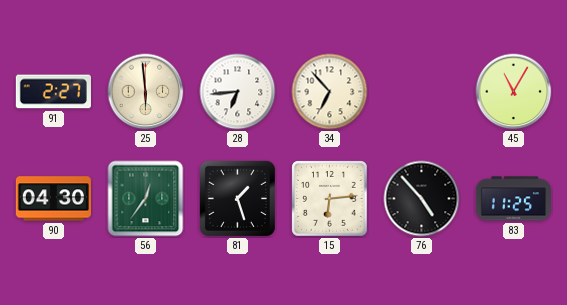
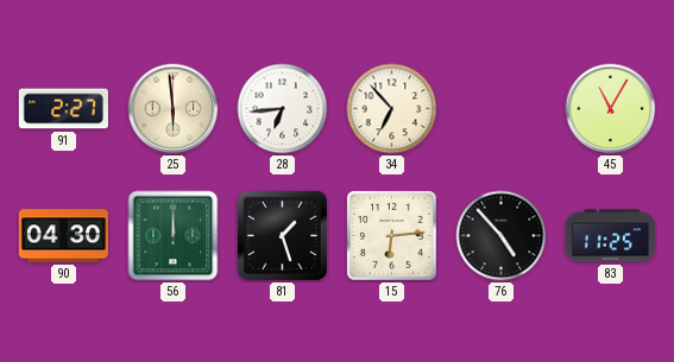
56: 12:36 -> 12:00
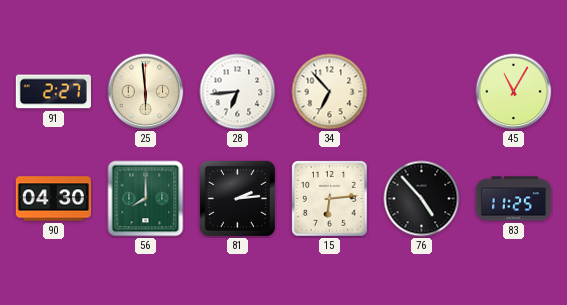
56: 12:00 -> 8:00
81: 1:27 -> 2:14
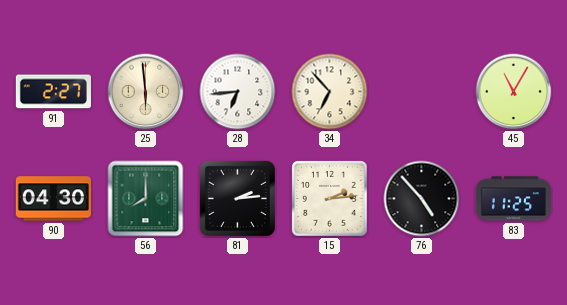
15: 6:14 -> 2:14
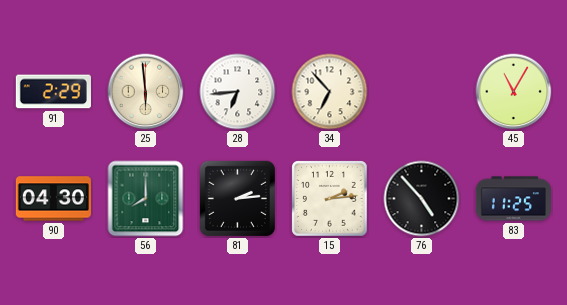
91: 2:27 -> 2:29
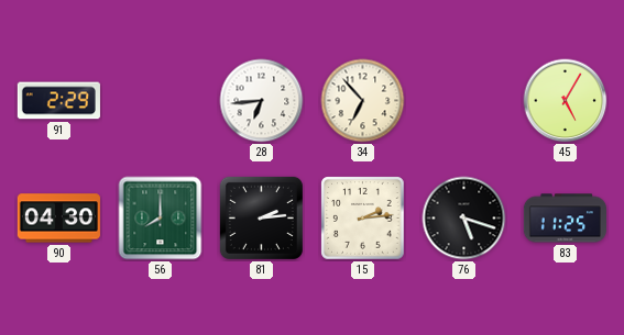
25: 5:59 -> none
45: 11:05 -> 5:05
76: 4:53 -> 5:18
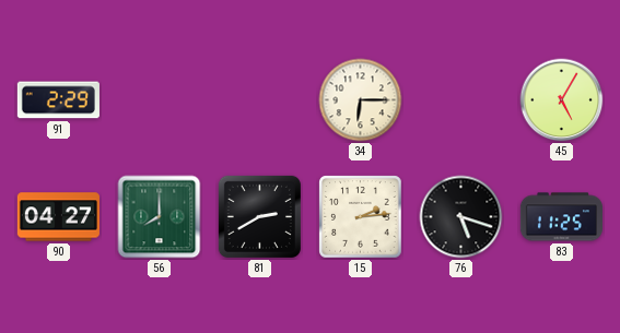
28: 6:44 -> none
34: 6:53 -> 6:15
90: 04:30 -> 04:27
81: 2:14 -> 2:40
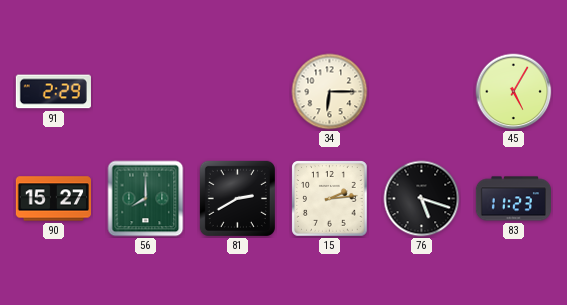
90: 04:27 -> 15:27
83: 11:25 -> 11:23
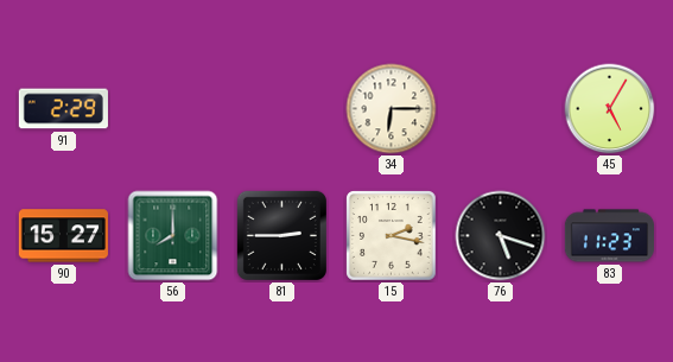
81: 2:40 -> 2:45
15: 2:14 -> 2:17
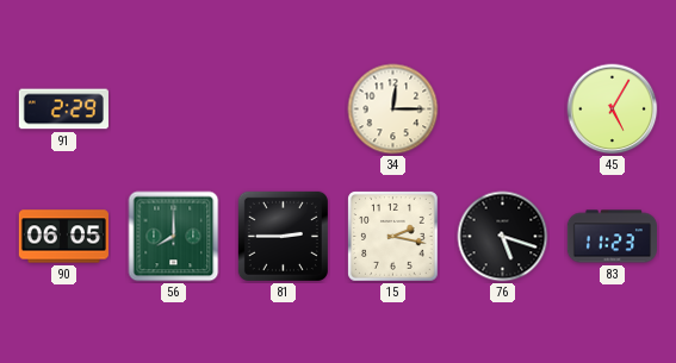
34: 6:15 -> 12:15
90: 15:27 -> 06:05
